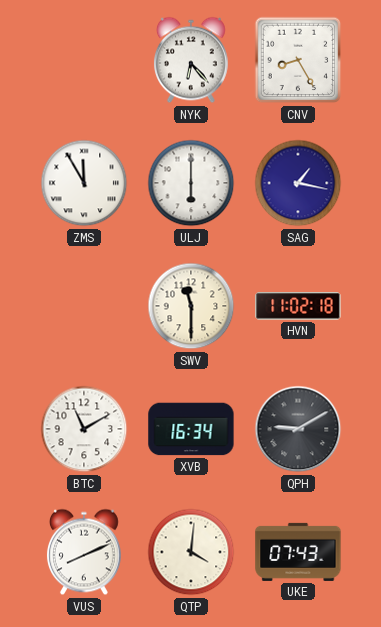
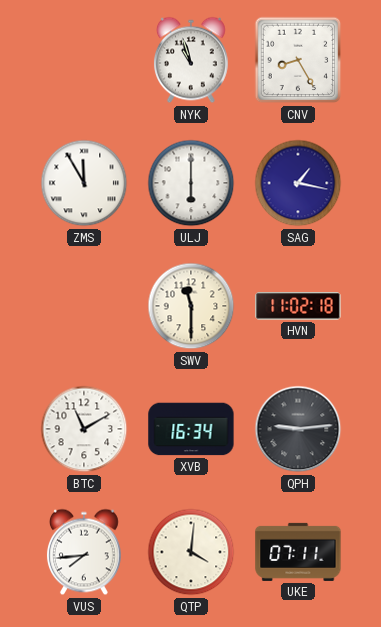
NYK: 6:23 -> 10:57
QPH: 9:10 -> 9:14
VUS: 8:11 -> 7:44
UKE: 07:43 -> 07:11
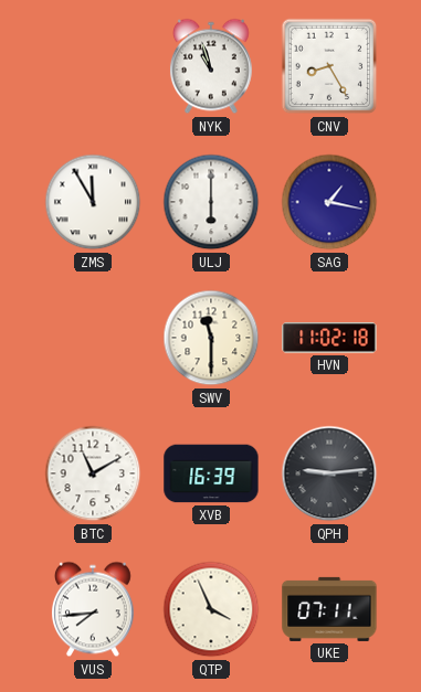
XVB: 16:34 -> 16:39
QTP: 4:01 -> 3:56
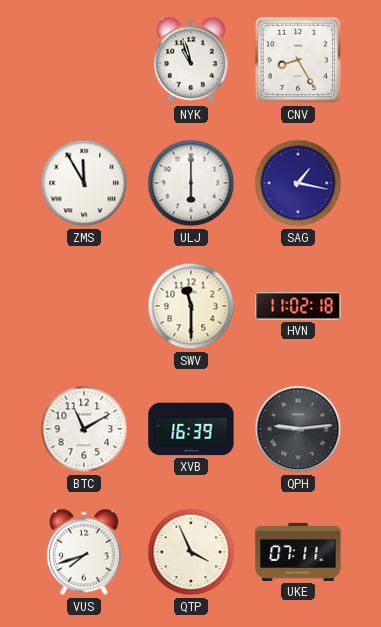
VUS: 7:44 -> 7:42
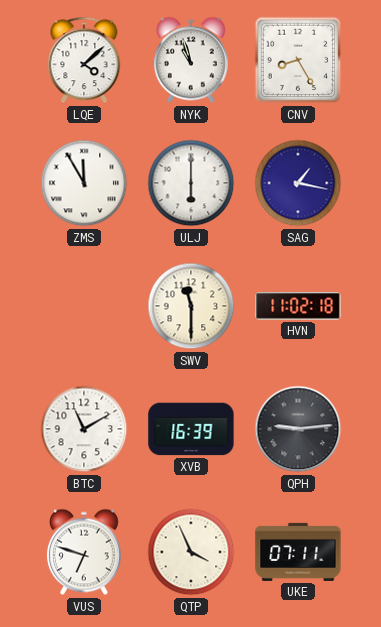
LQE: none -> 4:08
VUS: 7:42 -> 6:48
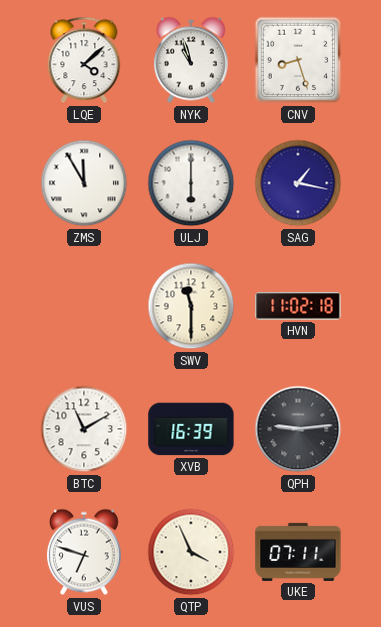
CNV: 8:25 -> 8:27
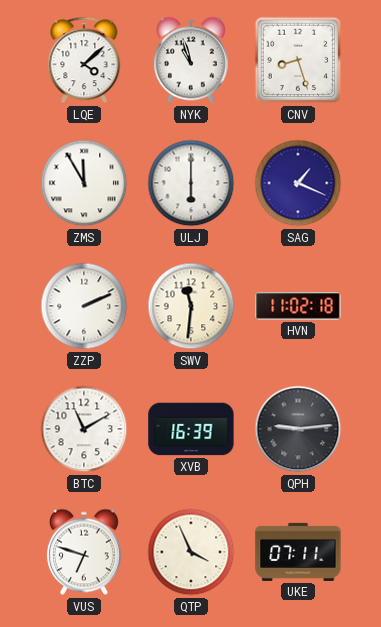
SAG: 1:17 -> 1:19
ZZP: none -> 2:11
SWV: 11:30 -> 11:31
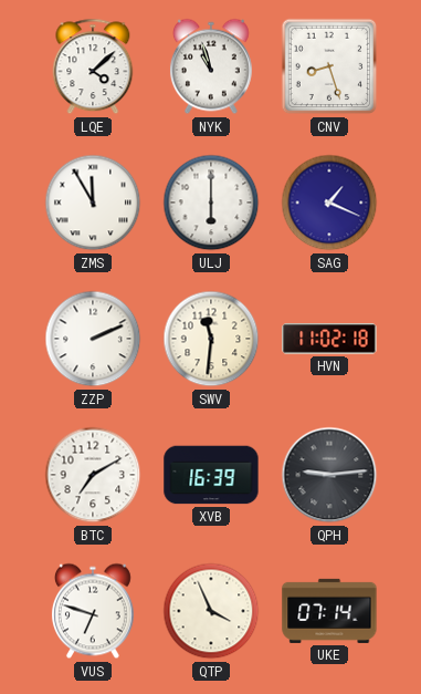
BTC: 11:10 -> 7:10
UKE: 07:11 -> 07:14
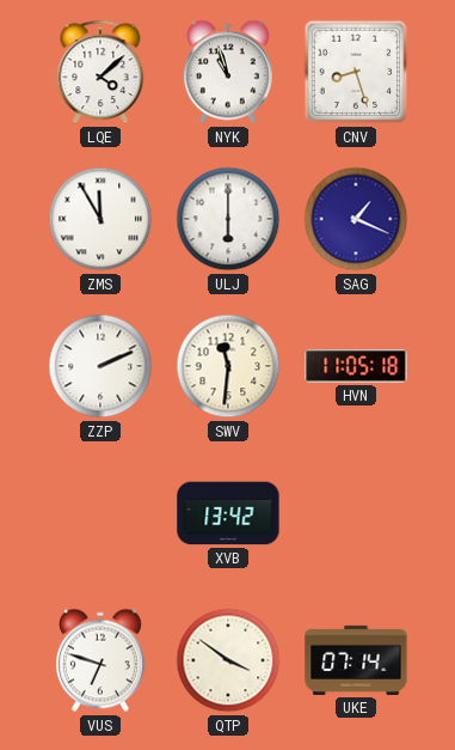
HVN: 11:02 -> 11:05
BTC: 7:10 -> none
XVB: 16:39 -> 13:42
QPH: 9:14 -> none
QTP: 3:56 -> 3:51
